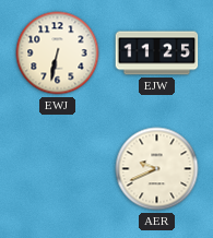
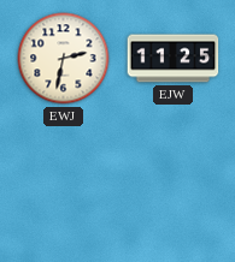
EWJ: 6:32 -> 2:32
AER: 9:41 -> none
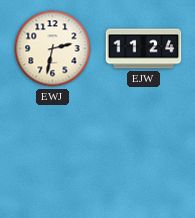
EJW: 11:25 -> 11:24
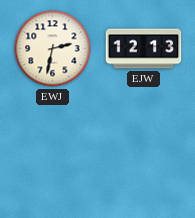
EJW: 11:24 -> 12:13
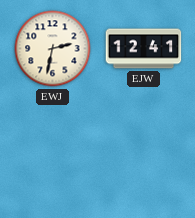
EJW: 12:13 -> 12:41
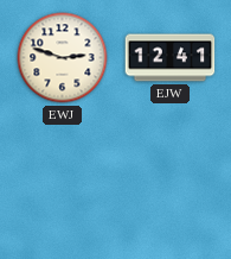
EWJ: 2:32 -> 2:48
